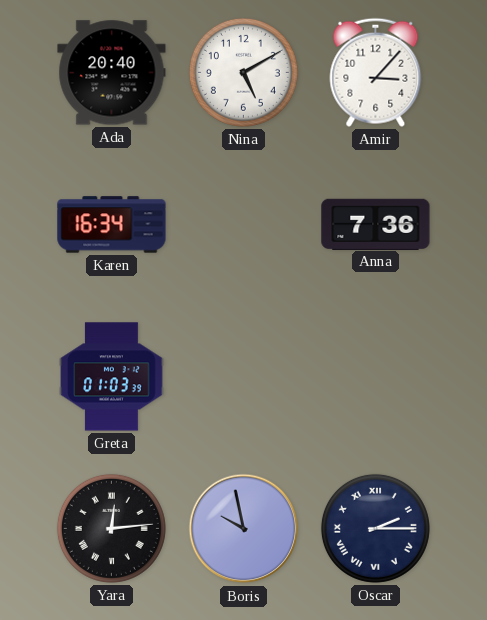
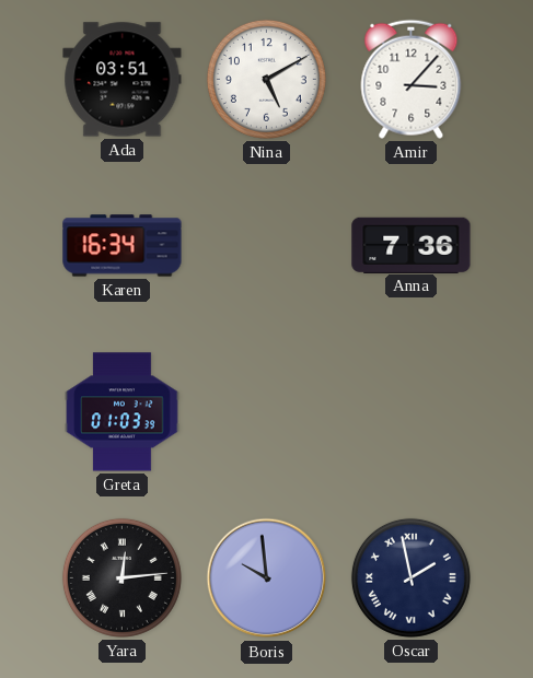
Ada: 20:40 -> 03:51
Boris: 9:58 -> 9:59
Oscar: 2:15 -> 1:58
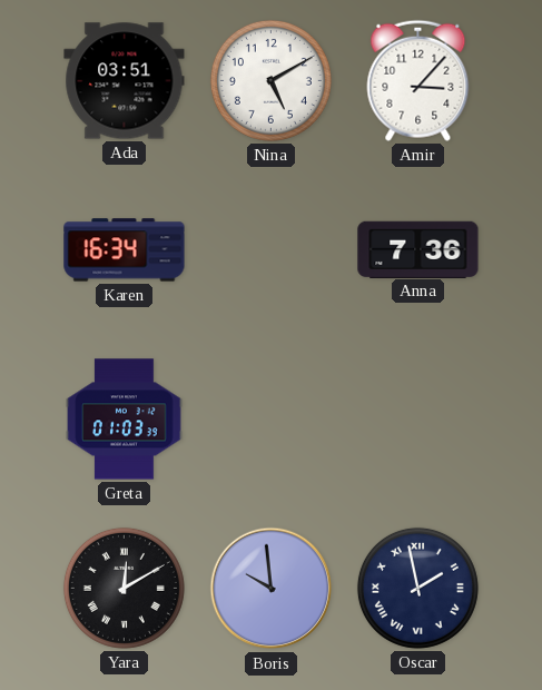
Yara: 12:14 -> 12:10
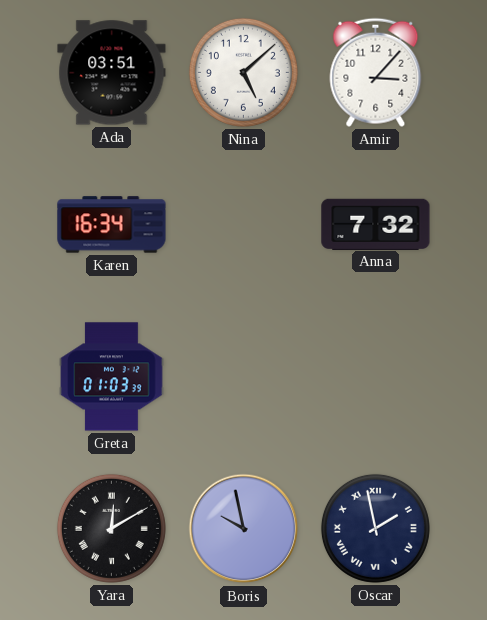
Nina: 5:10 -> 5:08
Anna: 7:36 -> 7:32
Boris: 9:59 -> 9:58
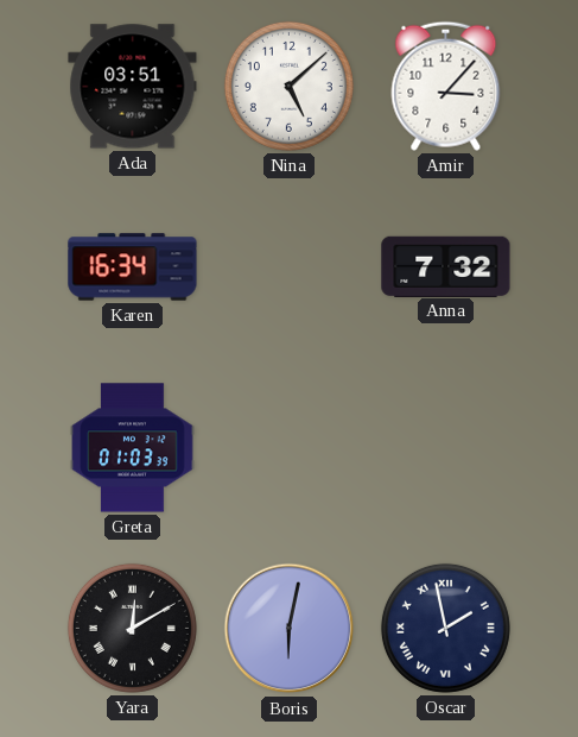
Boris: 9:58 -> 6:02
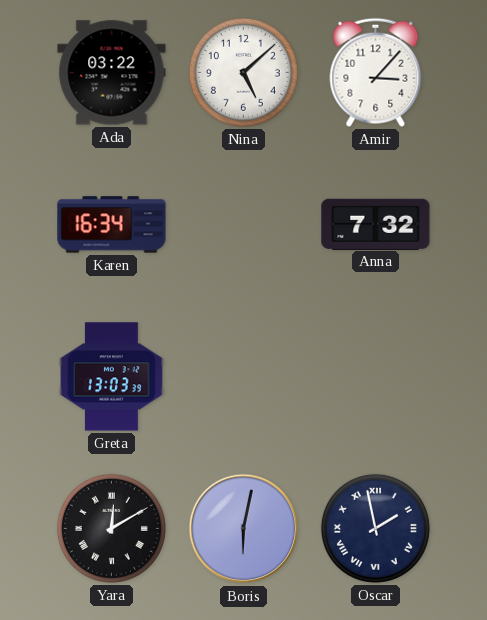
Ada: 03:51 -> 03:22
Greta: 01:03 -> 13:03
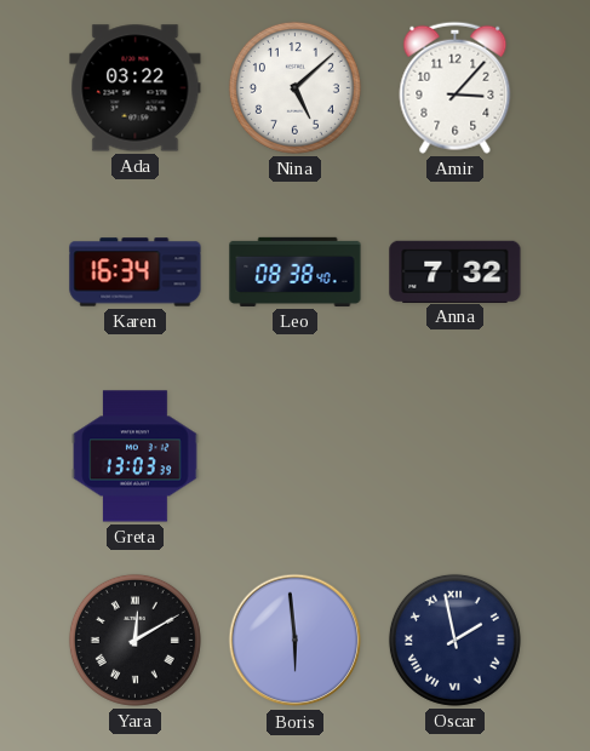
Leo: none -> 08:38
Boris: 6:02 -> 5:59
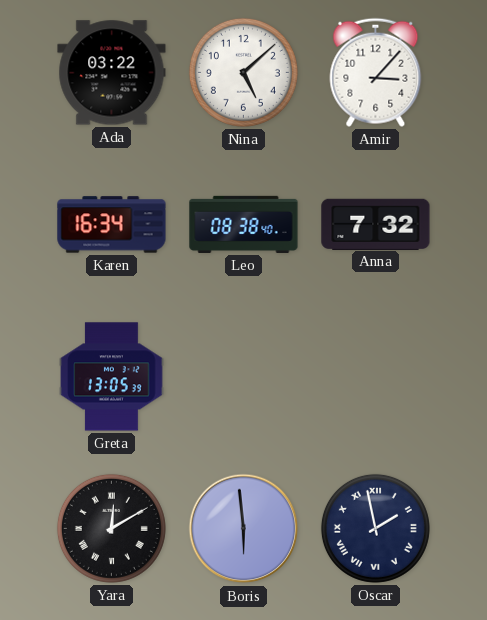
Greta: 13:03 -> 13:05
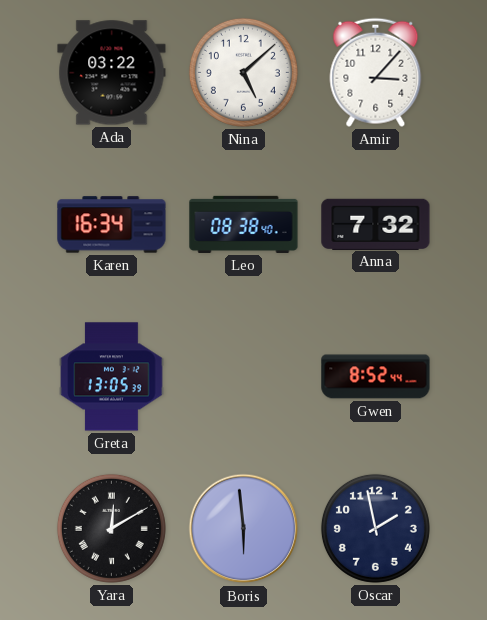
Gwen: none -> 8:52
Oscar numerals: Roman -> Arabic
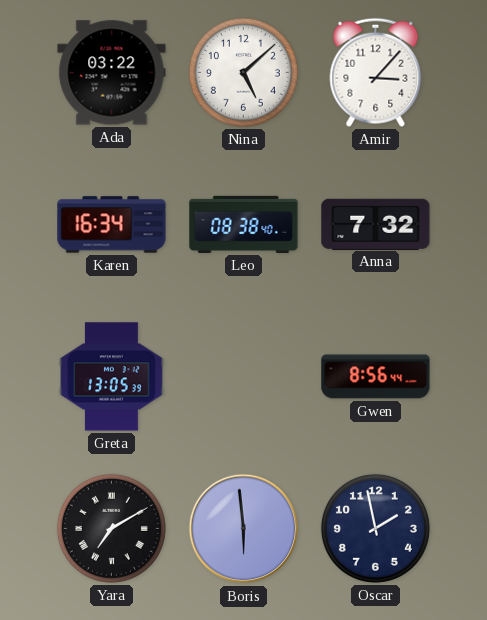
Gwen: 8:52 -> 8:56
Yara: 12:10 -> 7:10
